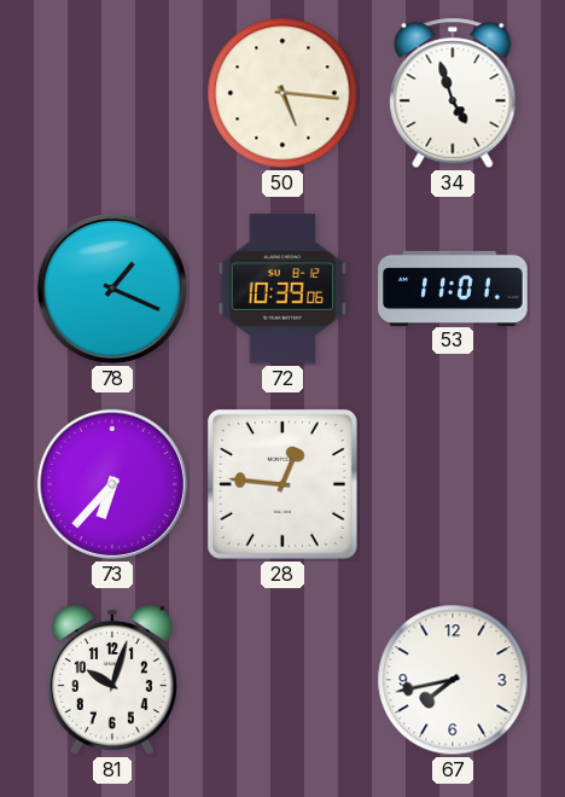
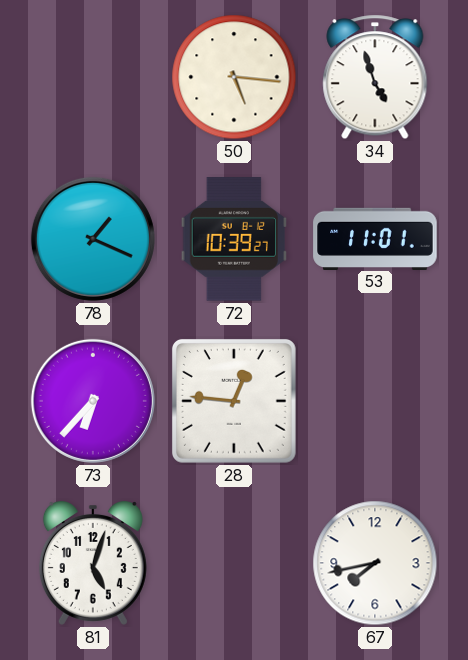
72: 10:39:06 -> 10:39:27
81: 10:03 -> 5:03
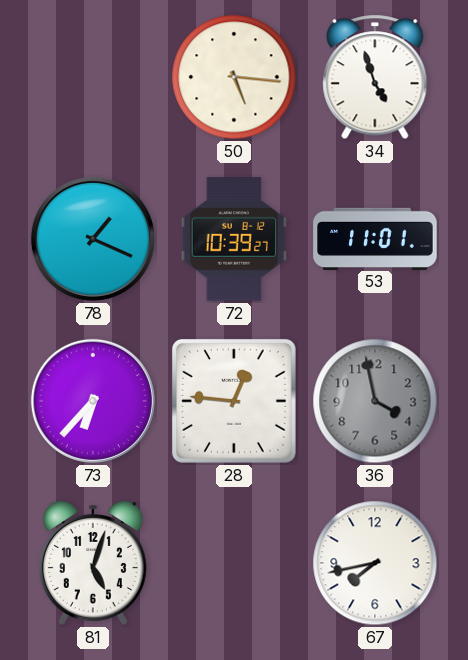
36: none -> 3:58
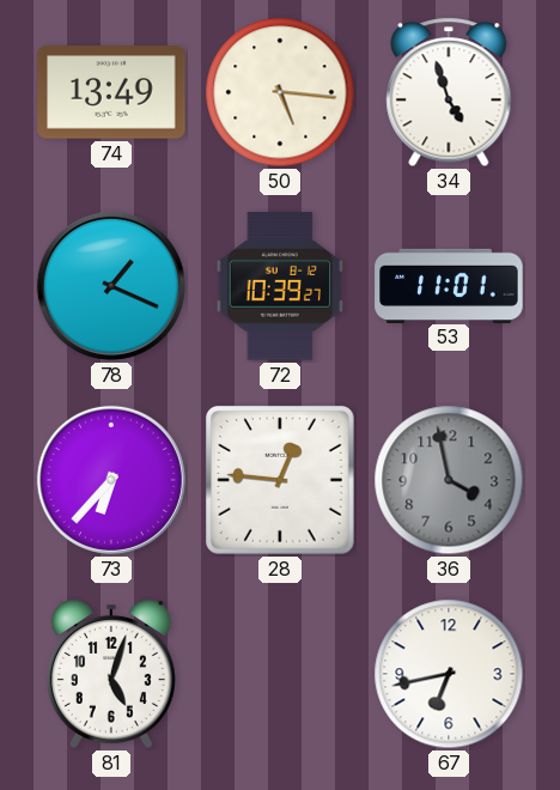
74: none -> 13:49
67: 7:43 -> 6:43
